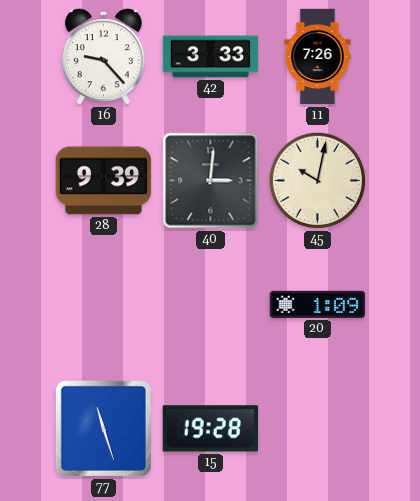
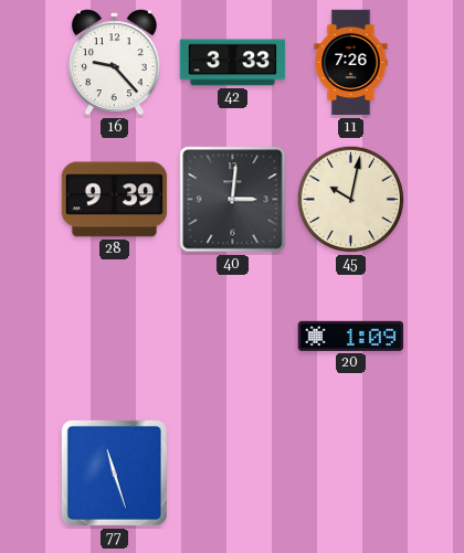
15: 19:28 -> none
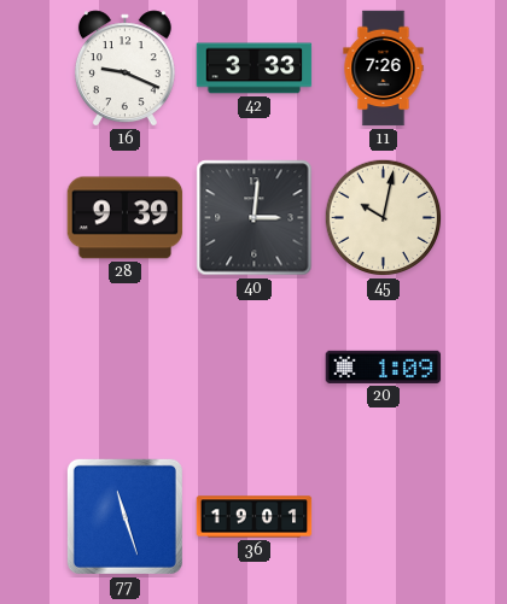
16: 9:23 -> 9:19
36: none -> 19:01
